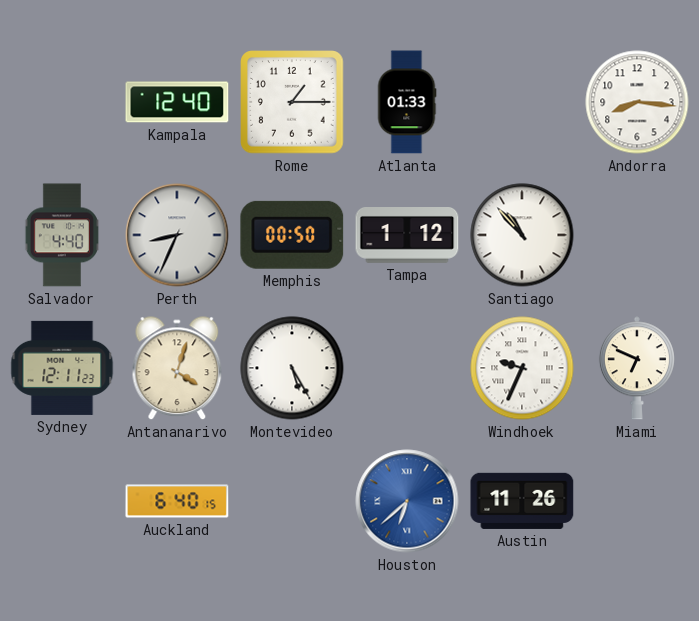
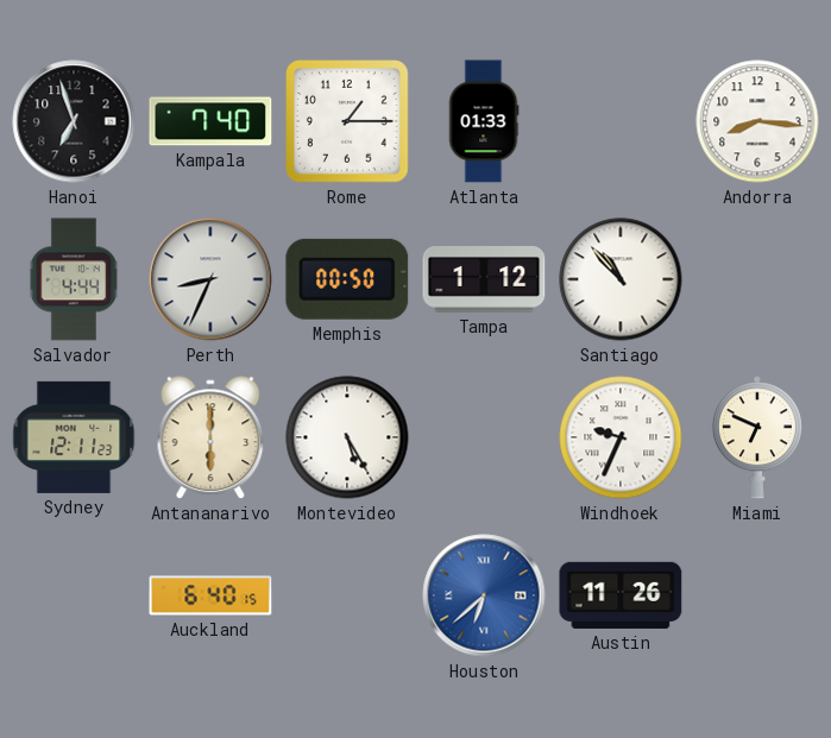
Hanoi: none -> 6:57
Kampala: 12:40 -> 7:40
Salvador: 4:40 -> 4:44
Antananarivo: 4:03 -> 6:00
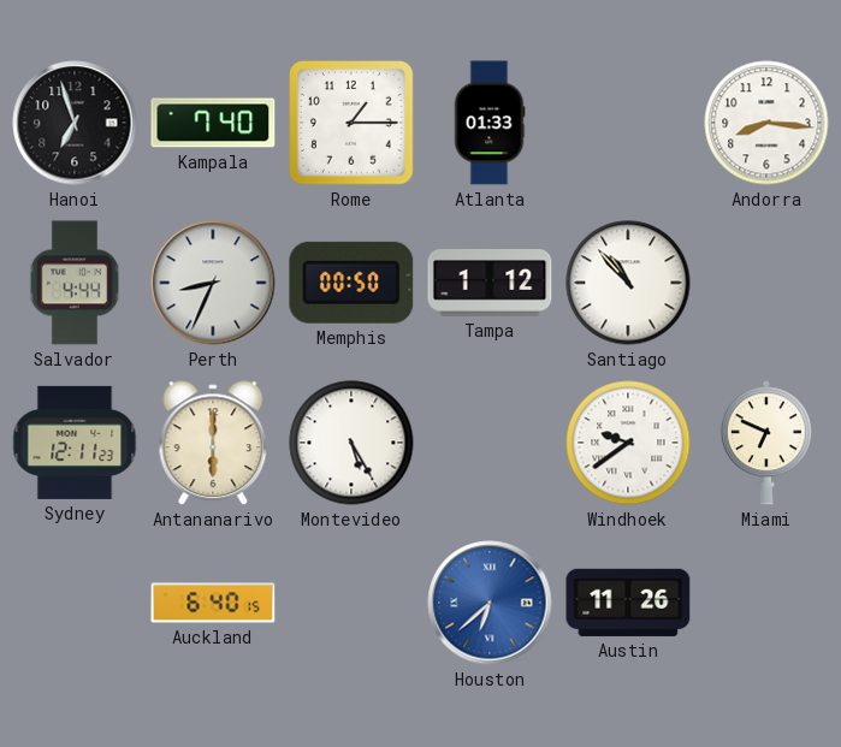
Windhoek: 9:34 -> 9:39
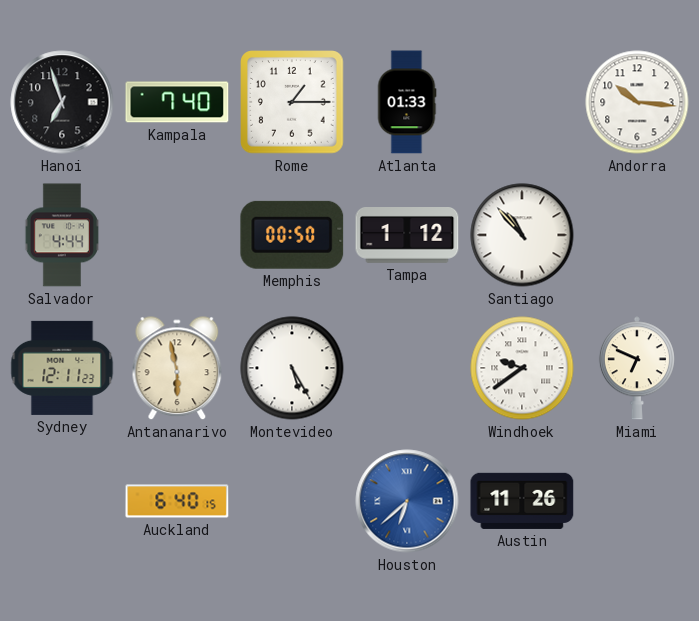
Andorra: 8:16 -> 10:16
Perth: 8:34 -> none
Antananarivo: 6:00 -> 5:58
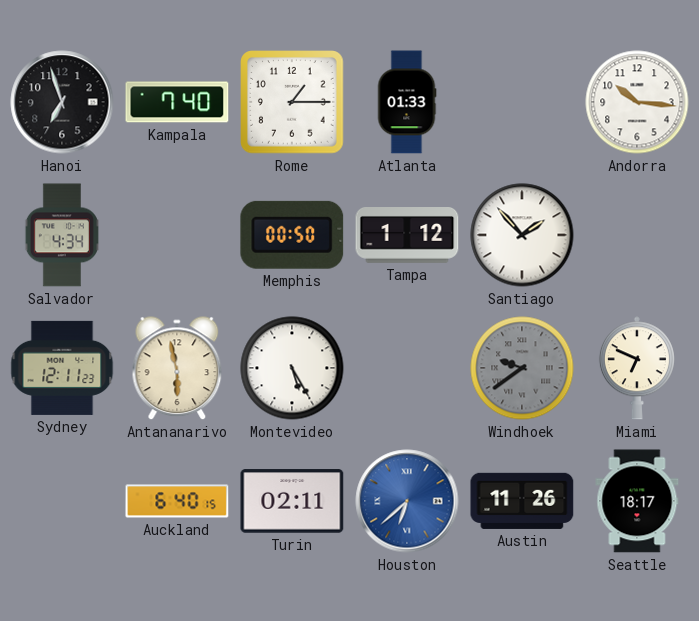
Salvador: 4:44 -> 4:34
Santiago: 10:53 -> 1:53
Windhoek dial: white -> grey
Turin: none -> 02:11
Seattle: none -> 18:17
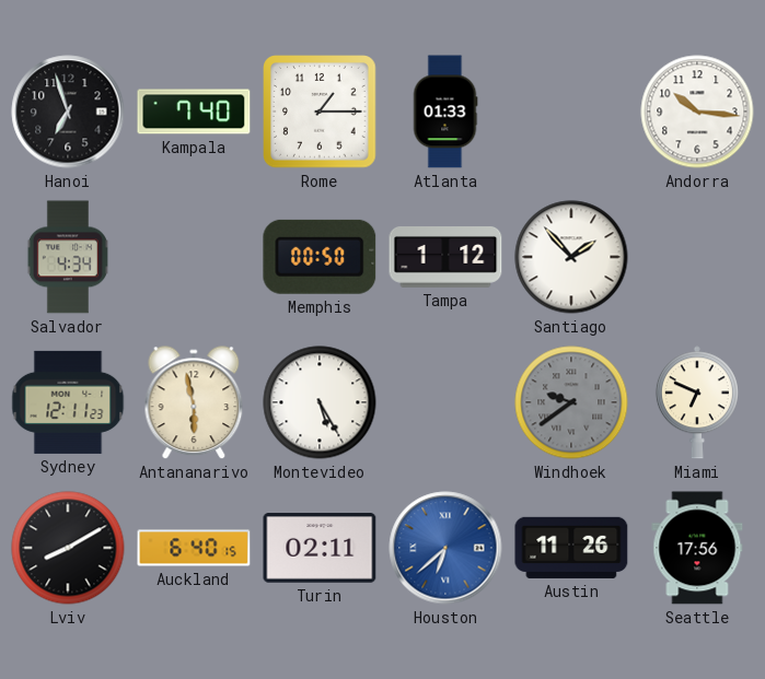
Lviv: none -> 8:10
Seattle: 18:17 -> 17:56
